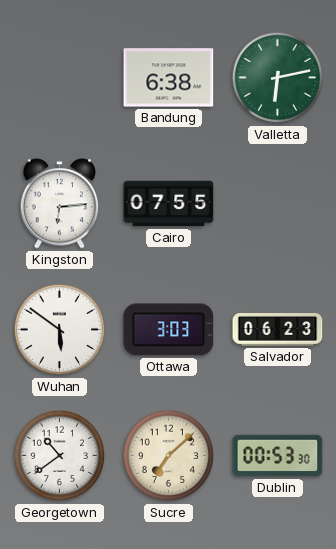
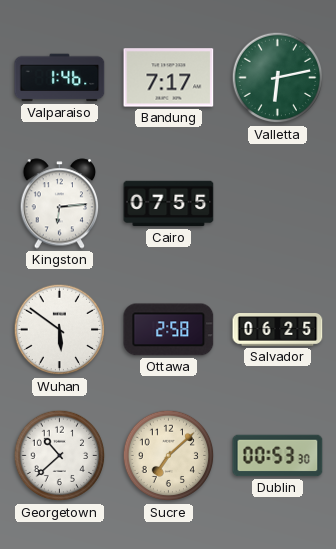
Valparaiso: none -> 1:46
Bandung: 6:38 -> 7:17
Ottawa: 3:03 -> 2:58
Salvador: 06:23 -> 06:25
Georgetown: 10:39 -> 10:38
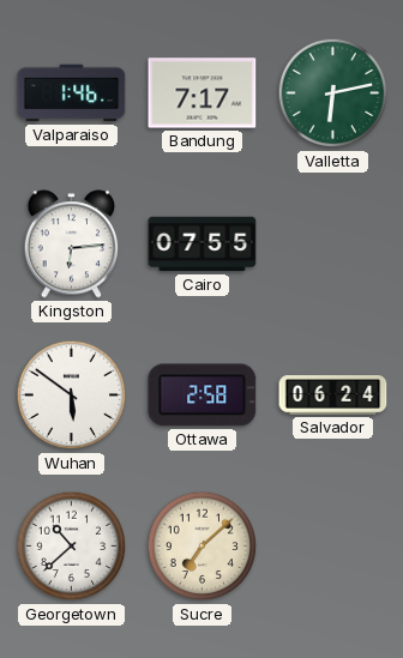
Salvador: 06:25 -> 06:24
Dublin: 00:53 -> none
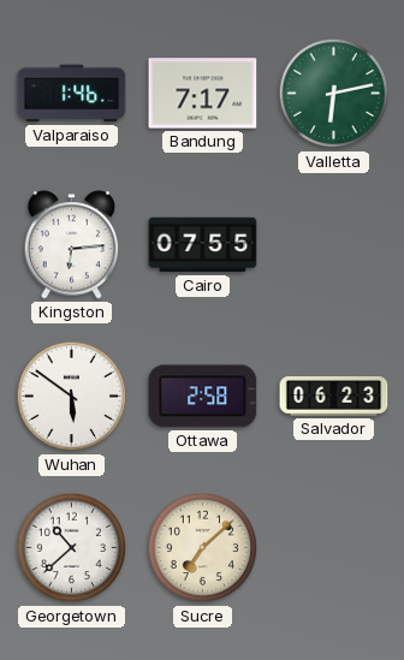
Salvador: 06:24 -> 06:23
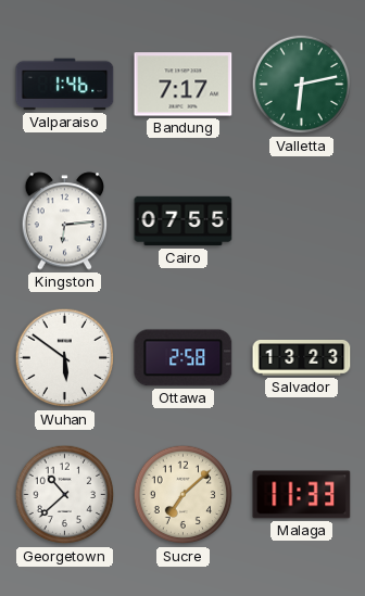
Salvador: 06:23 -> 13:23
Malaga: none -> 11:33
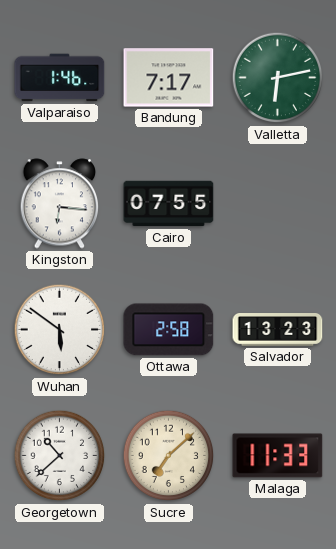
Kingston: 6:14 -> 6:16
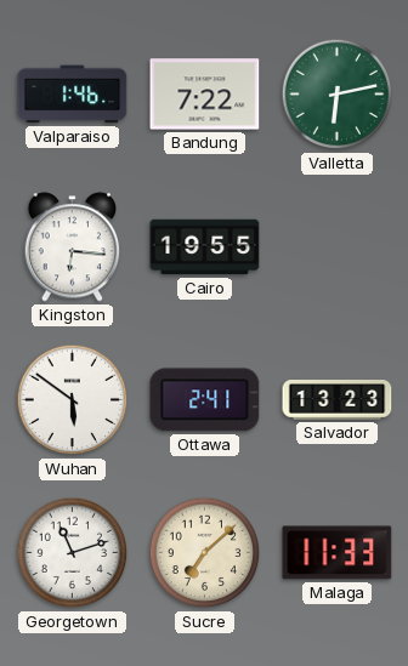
Bandung: 7:17 -> 7:22
Cairo: 07:55 -> 19:55
Ottawa: 2:58 -> 2:41
Georgetown: 10:38 -> 11:12
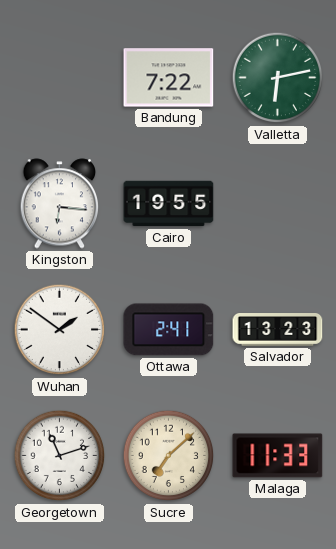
Valparaiso: 1:46 -> none
Wuhan: 5:51 -> 1:51
